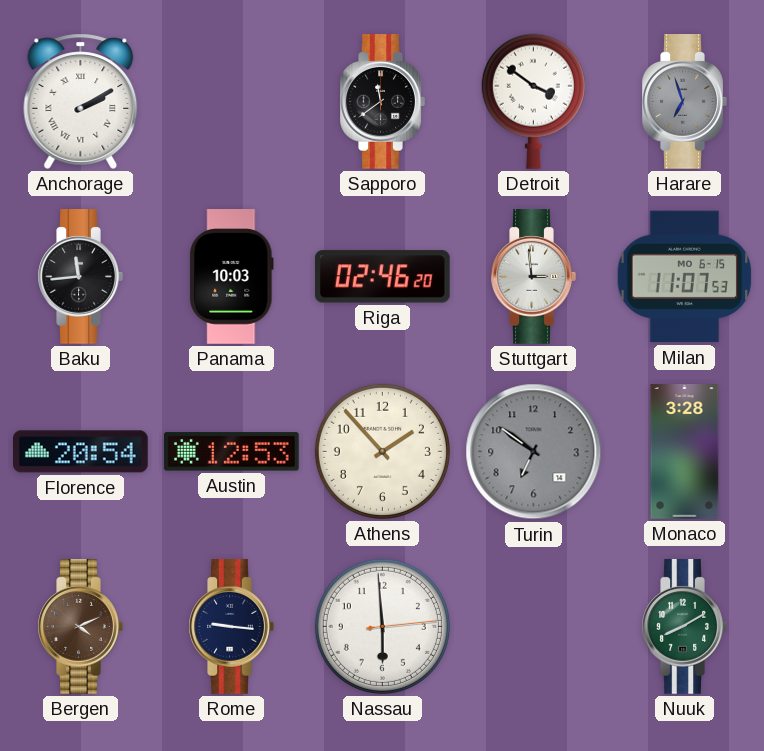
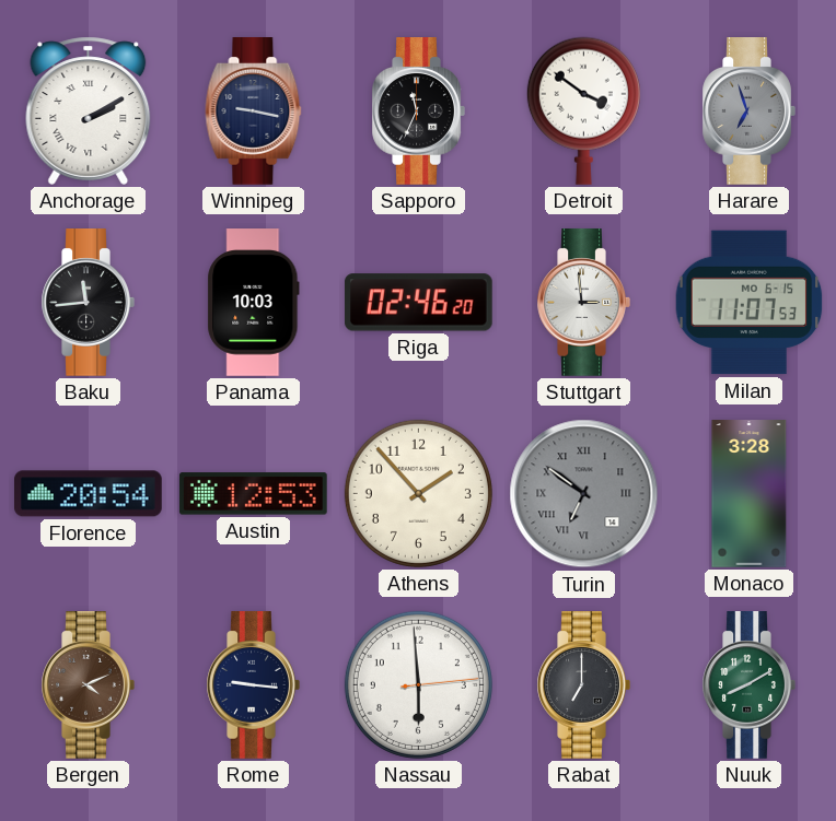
Winnipeg: none -> 9:17
Sapporo: 11:39 -> 11:34
Turin numerals: Arabic -> Roman
Rabat: none -> 7:00
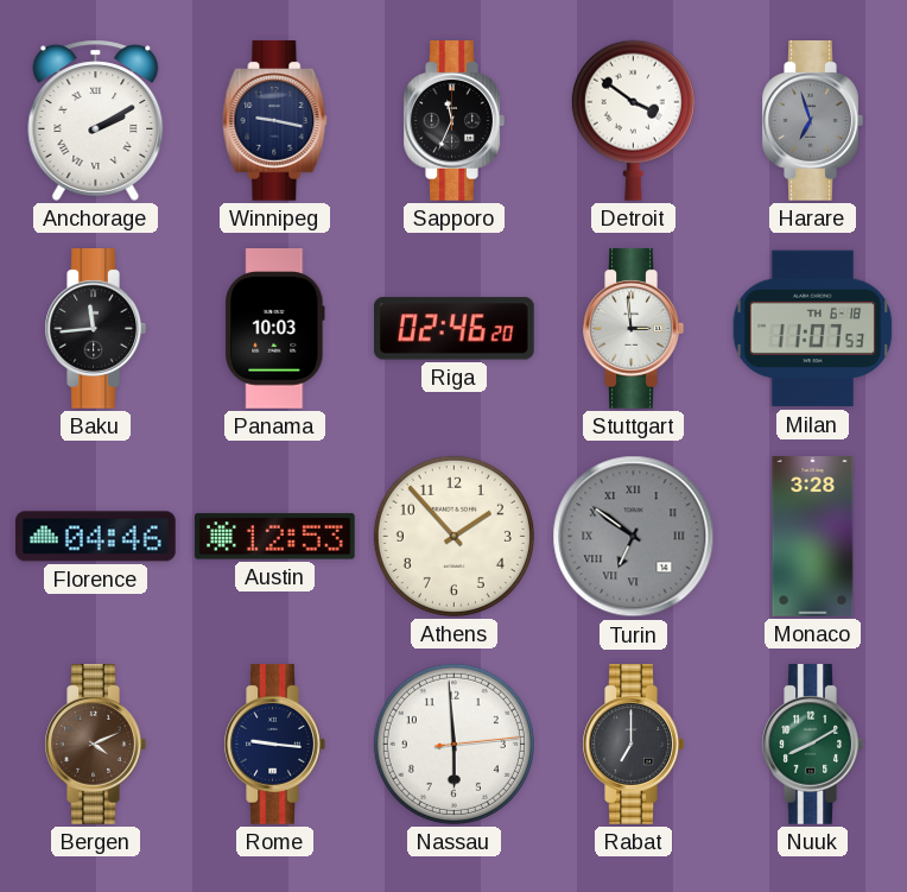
Milan date: MO 6-15 -> TH 6-18
Florence: 20:54 -> 04:46
